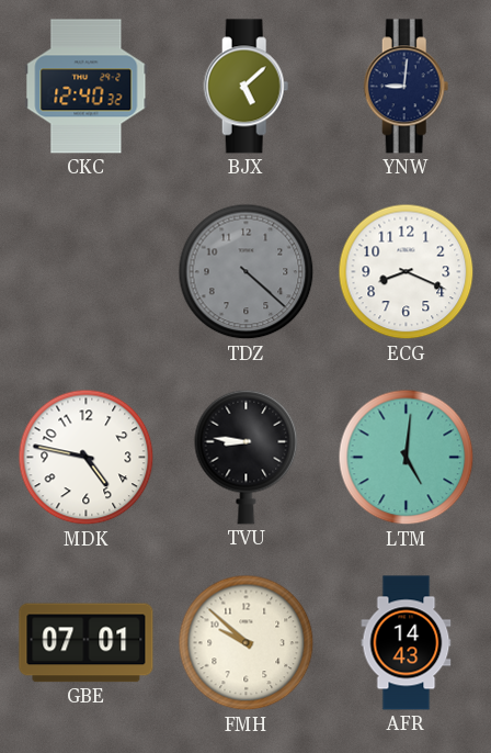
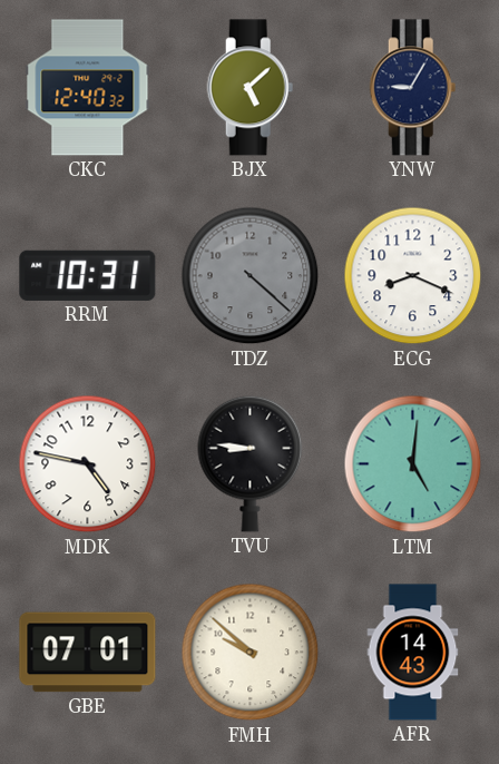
YNW: 9:01 -> 9:05
RRM: none -> 10:31
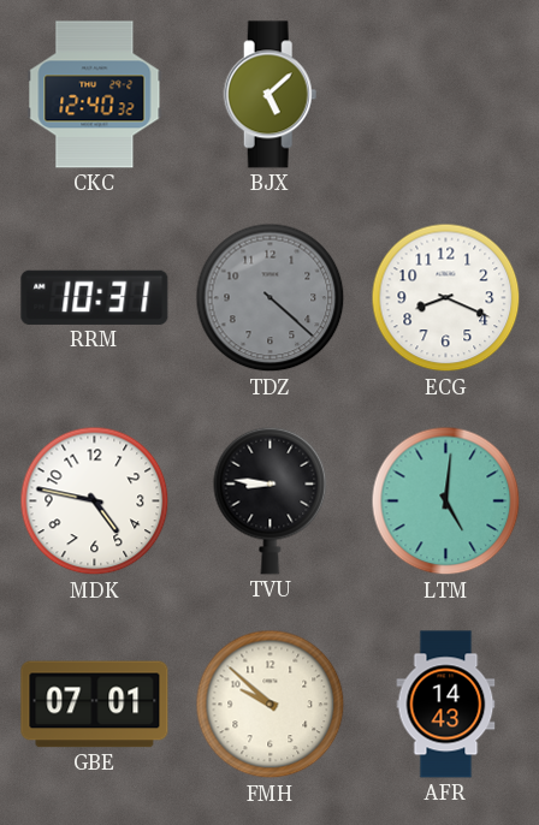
YNW: 9:05 -> none
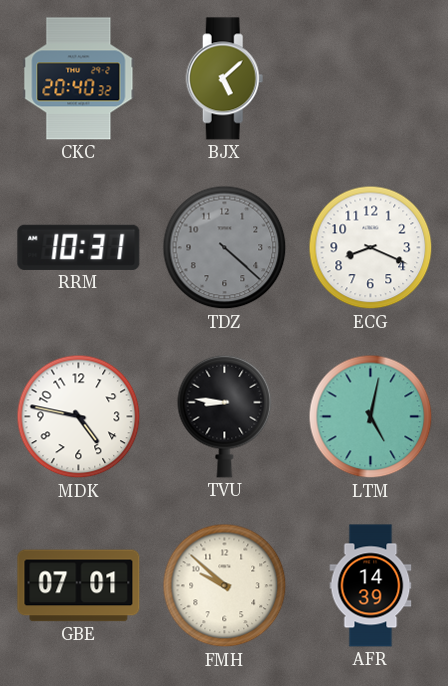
CKC: 12:40 -> 20:40
LTM: 5:01 -> 5:02
AFR: 14:43 -> 14:39
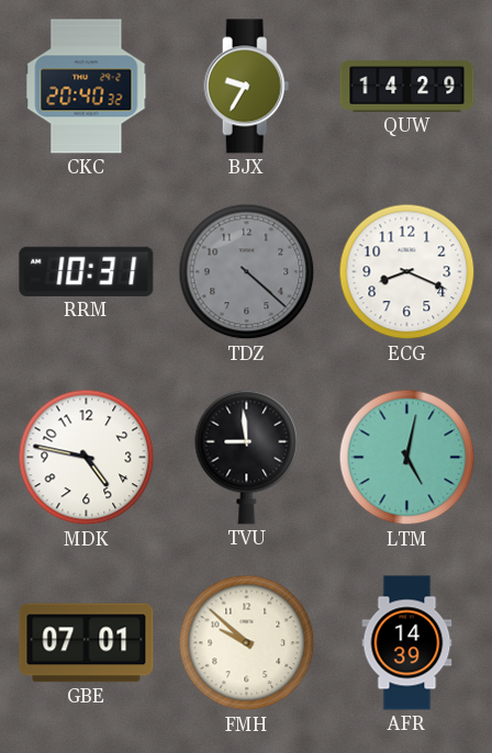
BJX: 5:08 -> 9:35
QUW: none -> 14:29
TVU: 8:46 -> 8:59
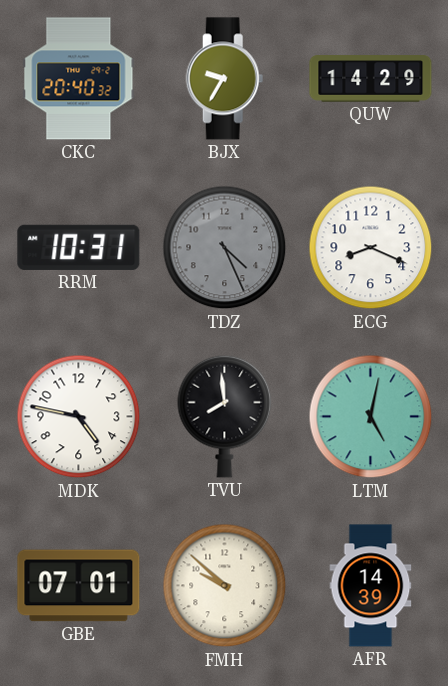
TDZ: 4:22 -> 4:26
TVU: 8:59 -> 7:59
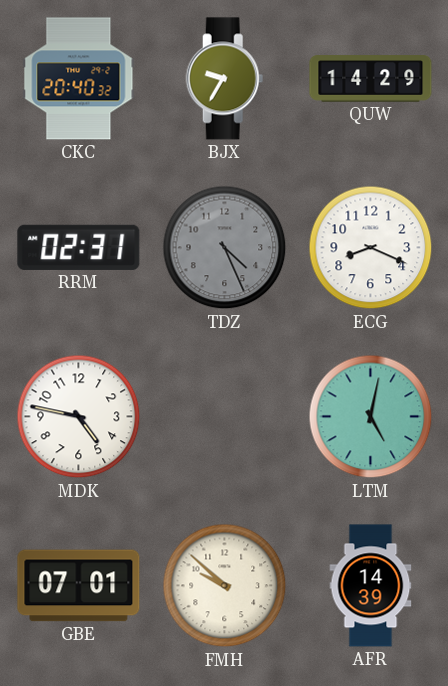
RRM: 10:31 -> 02:31
TVU: 7:59 -> none
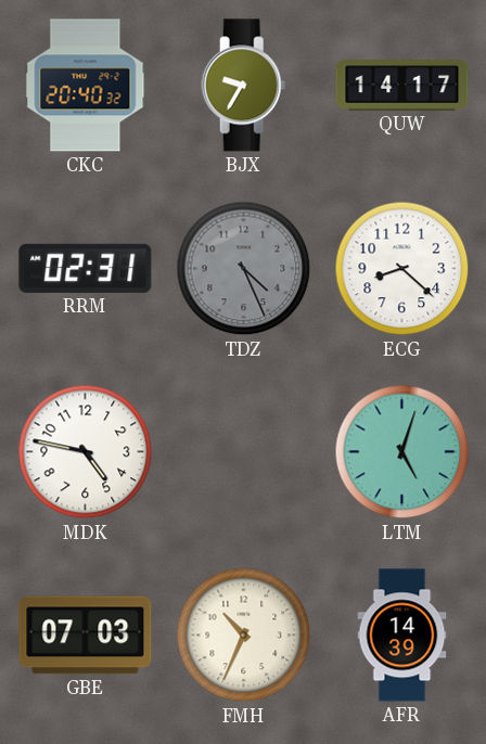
QUW: 14:29 -> 14:17
ECG: 8:19 -> 8:22
LTM: 5:02 -> 5:03
GBE: 07:01 -> 07:03
FMH: 9:52 -> 10:34
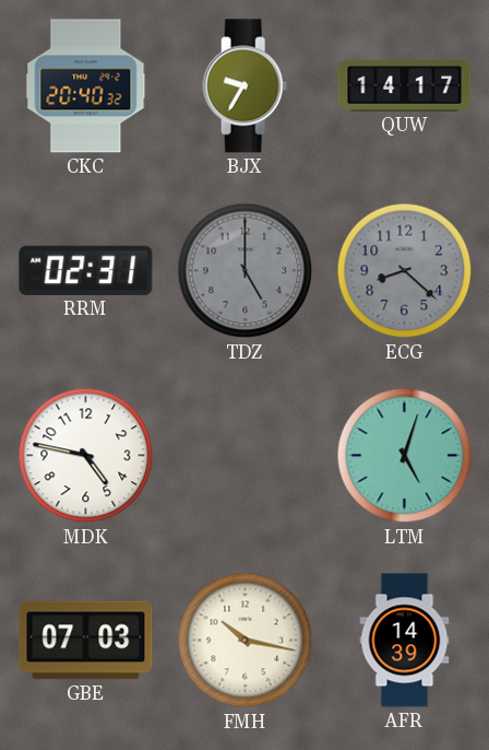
TDZ: 4:26 -> 5:00
ECG dial: white -> grey
FMH: 10:34 -> 10:17
